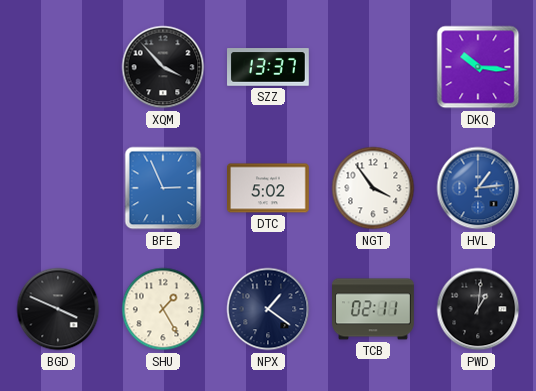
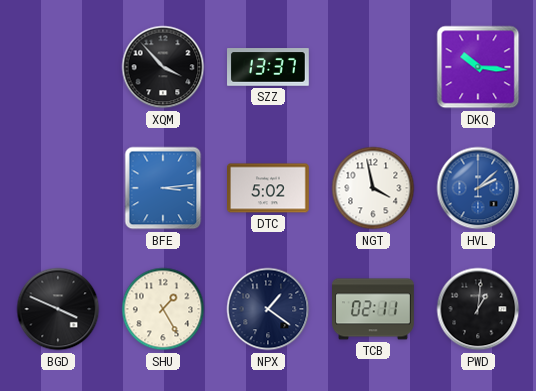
BFE: 2:56 -> 3:14
NGT: 3:54 -> 3:58
HVL: 1:14 -> 2:08
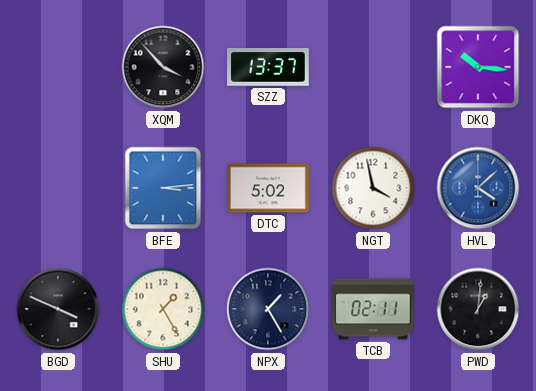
HVL: 2:08 -> 4:08
NPX: 1:21 -> 1:25
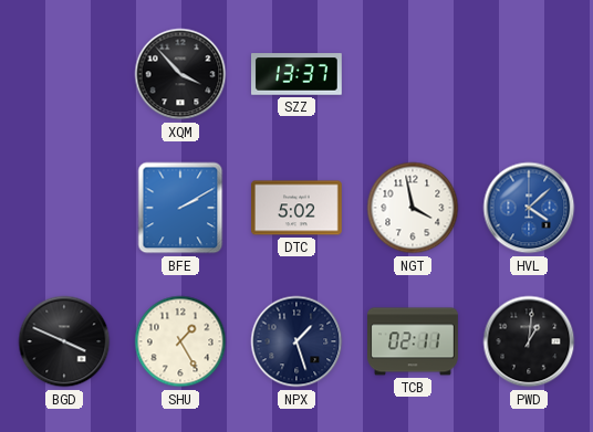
DKQ: 10:16 -> none
BFE: 3:14 -> 2:10
NPX: 1:25 -> 1:27
